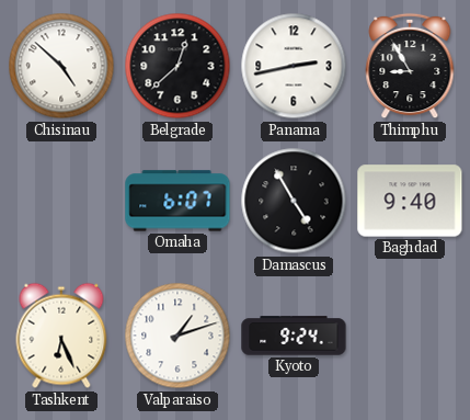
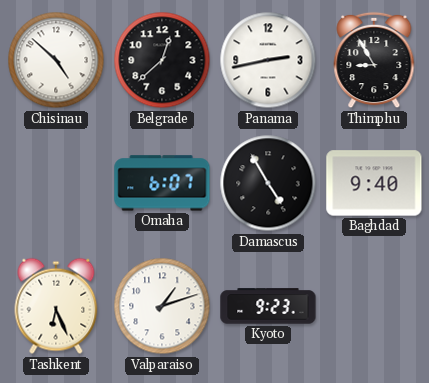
Kyoto: 9:24 -> 9:23
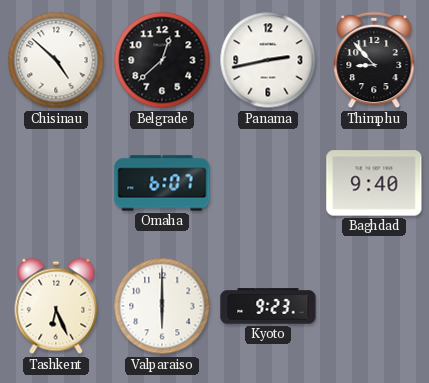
Thimphu: 8:55 -> 8:53
Damascus: 4:55 -> none
Valparaiso: 1:12 -> 6:00
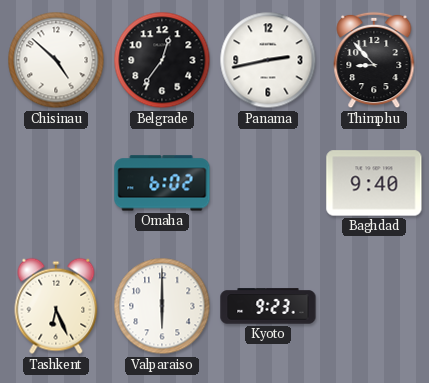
Belgrade: 12:38 -> 12:36
Omaha: 6:07 -> 6:02
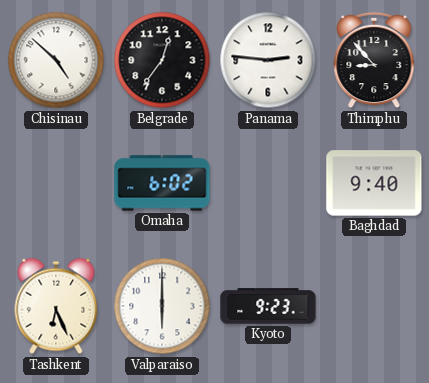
Panama: 2:43 -> 2:46
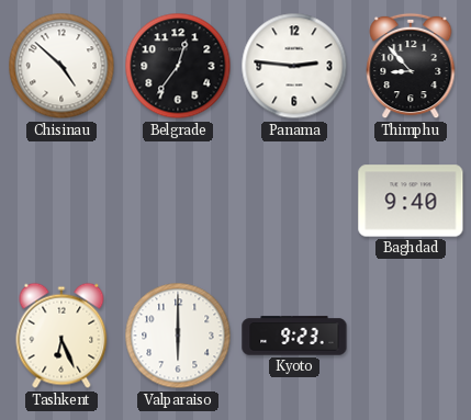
Omaha: 6:02 -> none
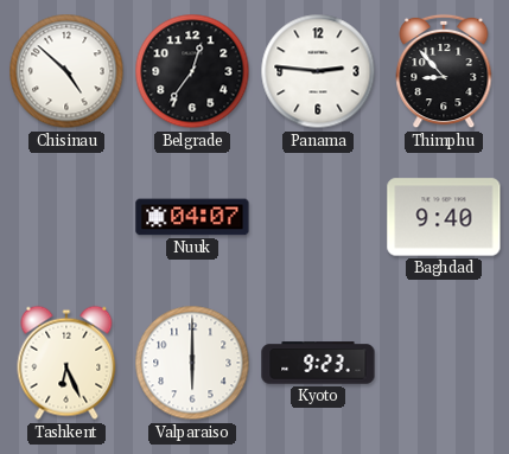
Nuuk: none -> 04:07
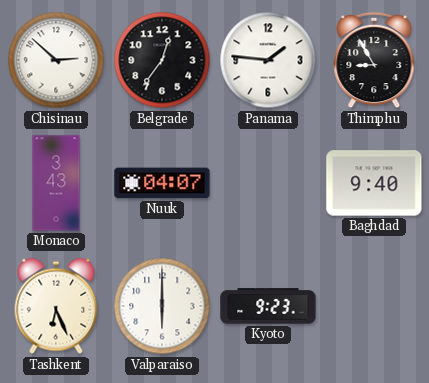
Chisinau: 4:52 -> 2:52
Panama: 2:46 -> 1:46
Thimphu: 8:53 -> 8:55
Monaco: none -> 3:43
